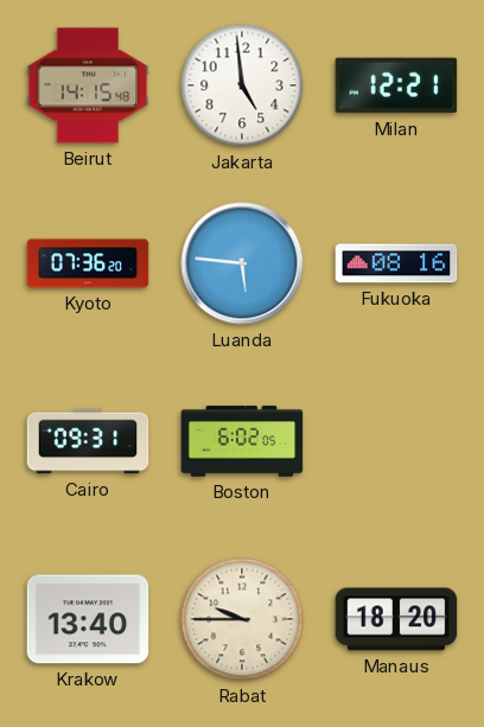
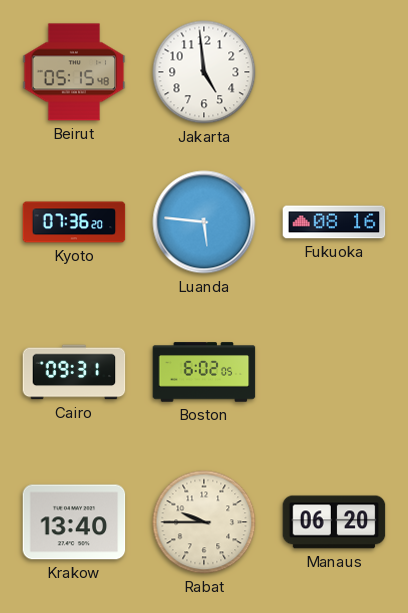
Beirut: 14:15 -> 05:15
Milan: 12:21 -> none
Manaus: 18:20 -> 06:20
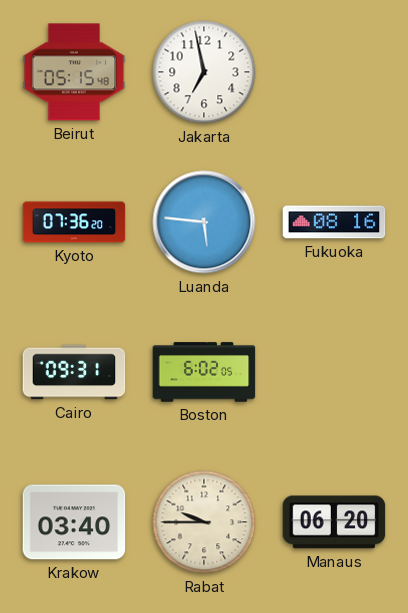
Jakarta: 4:59 -> 6:58
Krakow: 13:40 -> 03:40
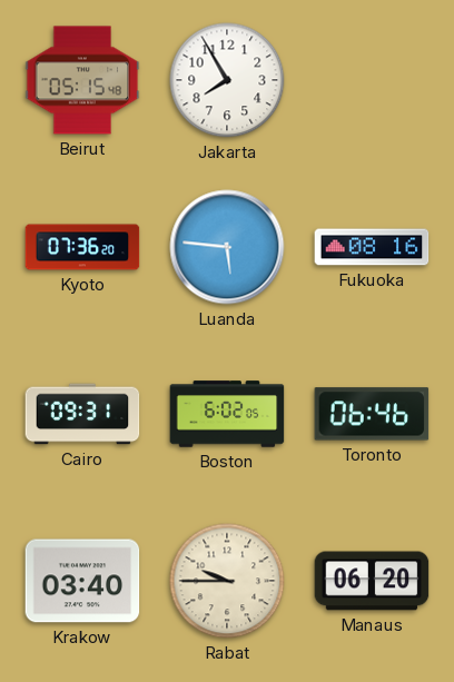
Jakarta: 6:58 -> 7:55
Toronto: none -> 06:46
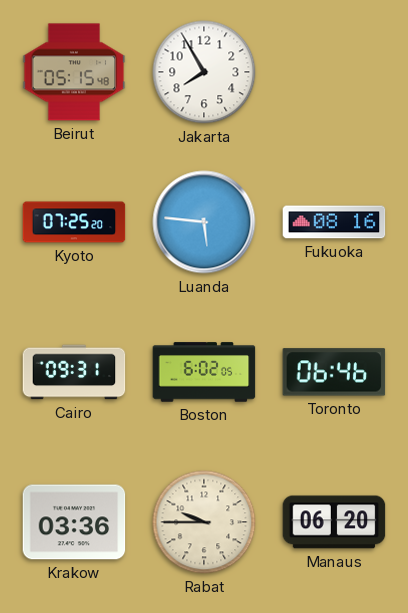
Kyoto: 07:36 -> 07:25
Krakow: 03:40 -> 03:36
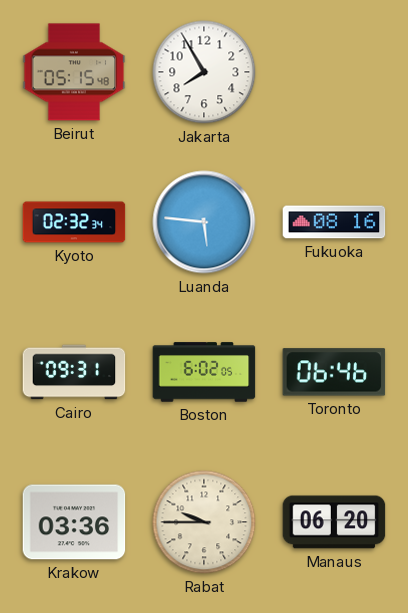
Kyoto: 07:25 -> 02:32
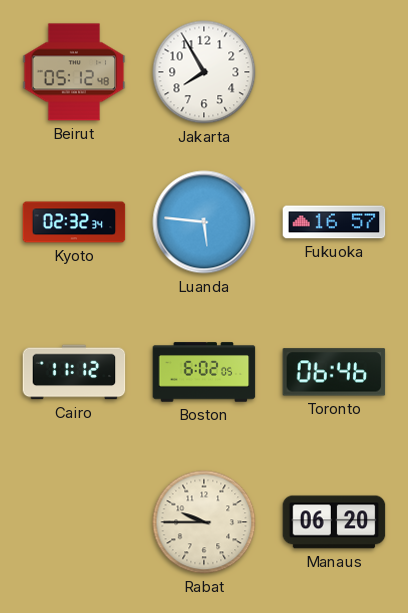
Beirut: 05:15 -> 05:12
Fukuoka: 08:16 -> 16:57
Cairo: 09:31 -> 11:12
Krakow: 03:36 -> none
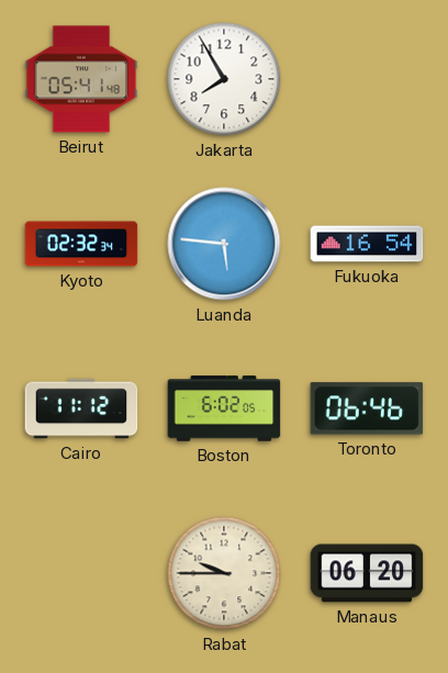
Beirut: 05:12 -> 05:41
Fukuoka: 16:57 -> 16:54
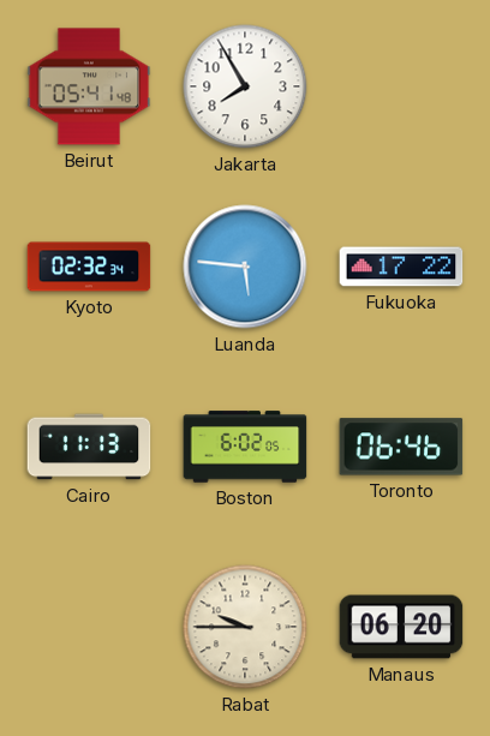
Fukuoka: 16:54 -> 17:22
Cairo: 11:12 -> 11:13
